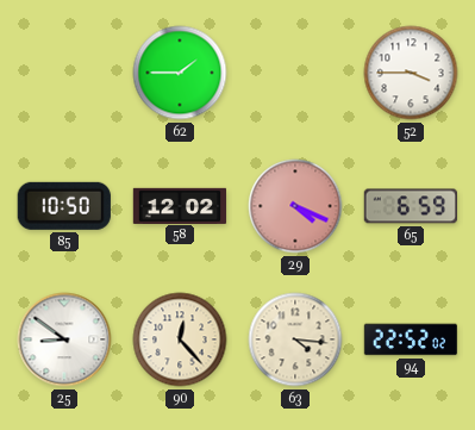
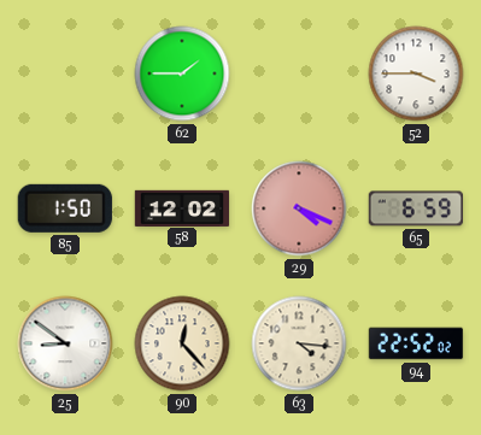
85: 10:50 -> 1:50
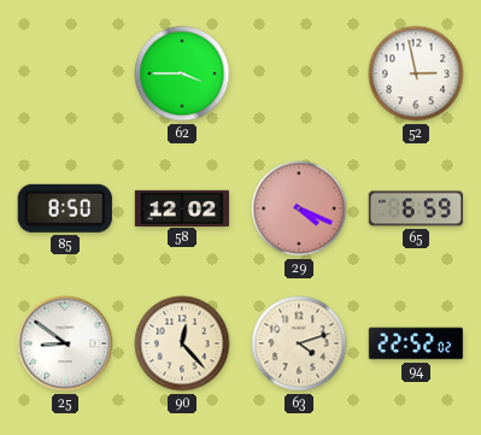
62: 1:45 -> 3:45
52: 3:45 -> 2:58
85: 1:50 -> 8:50
63: 4:16 -> 4:12
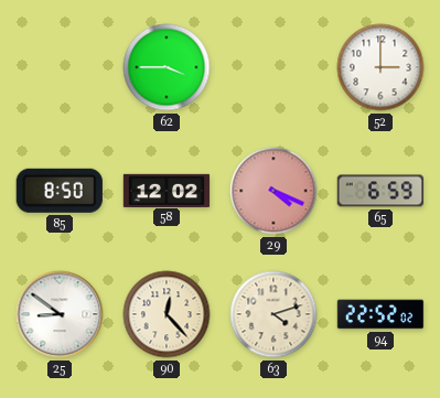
52: 2:58 -> 3:00
